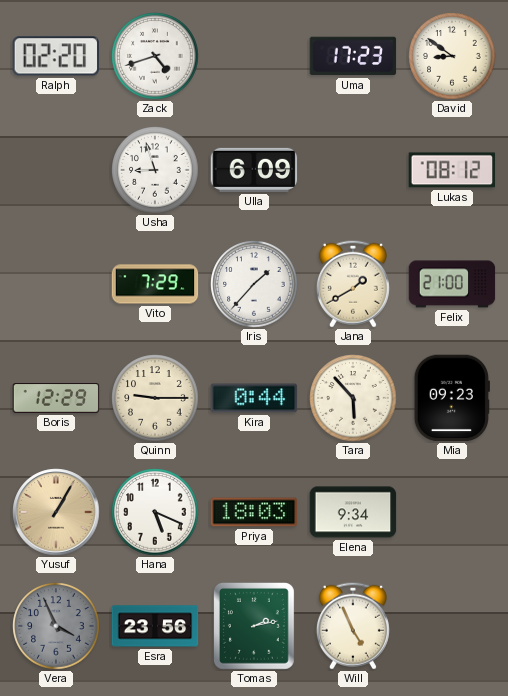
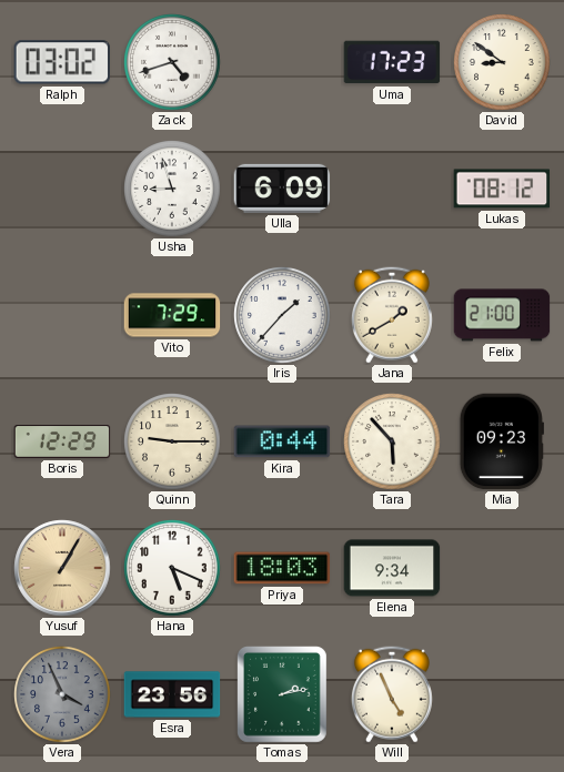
Ralph: 02:20 -> 03:02
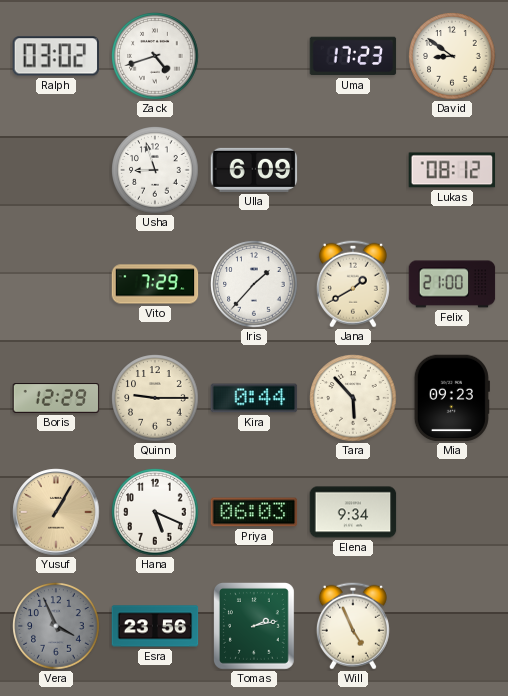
Priya: 18:03 -> 06:03
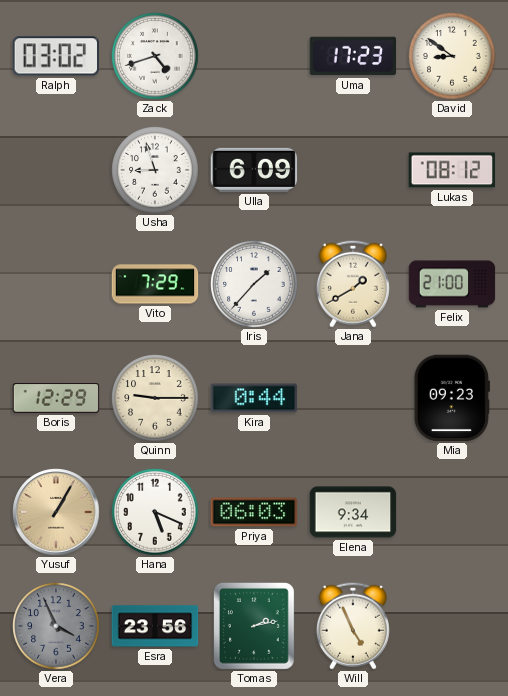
Tara: 5:53 -> none
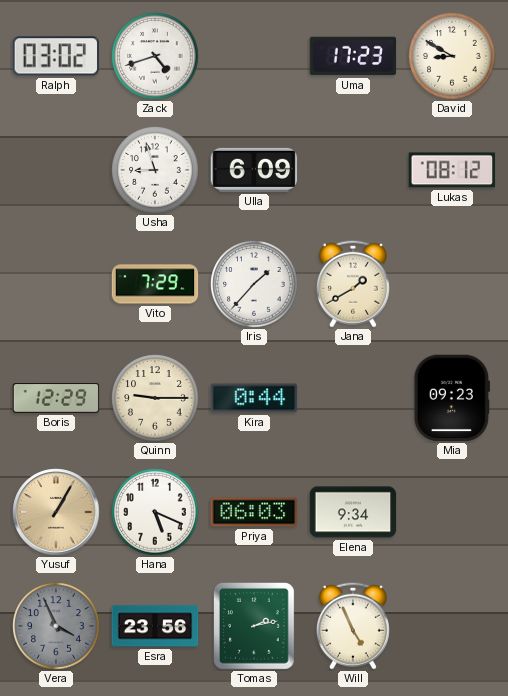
David: 8:51 -> 8:50
Felix: 21:00 -> none
